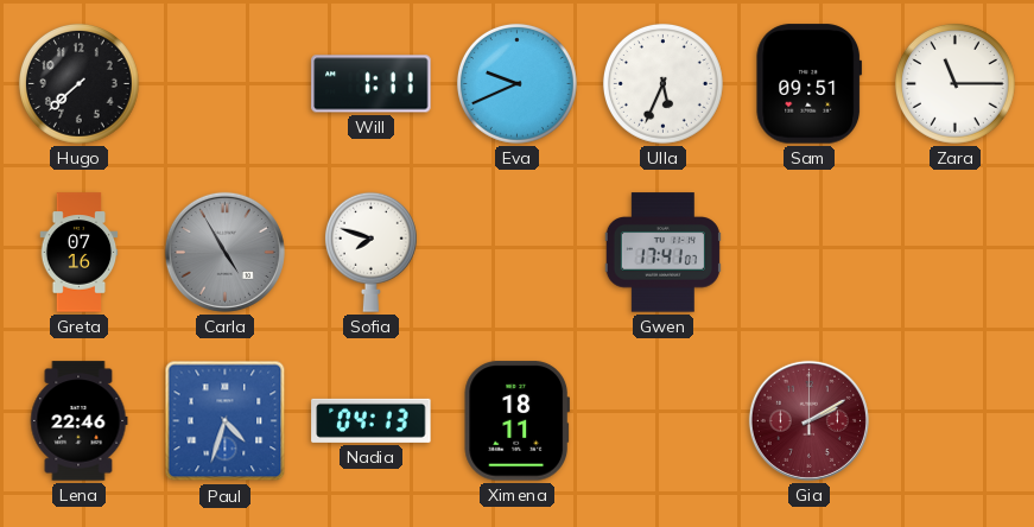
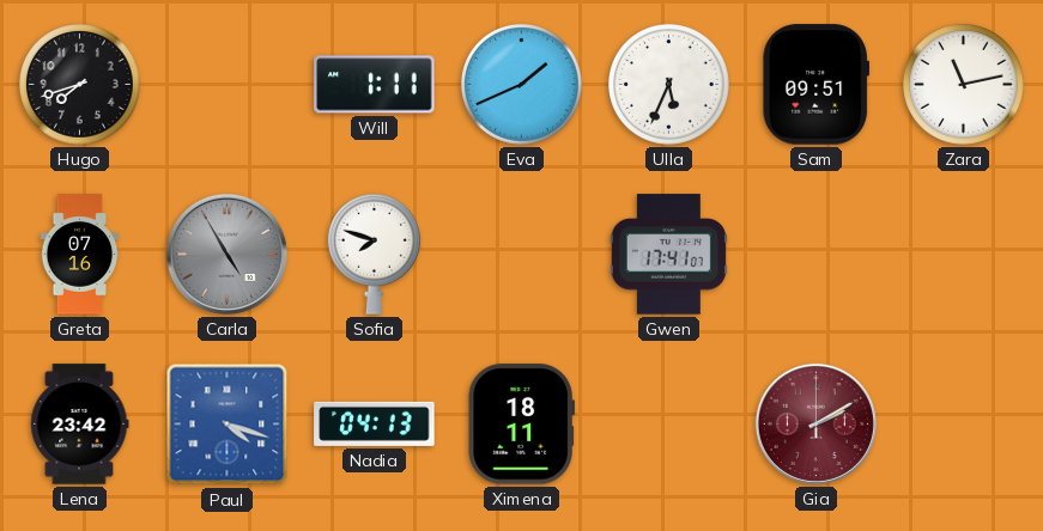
Hugo: 7:38 -> 7:42
Eva: 9:41 -> 1:41
Zara: 11:15 -> 11:13
Lena: 22:46 -> 23:42
Paul: 4:33 -> 4:18
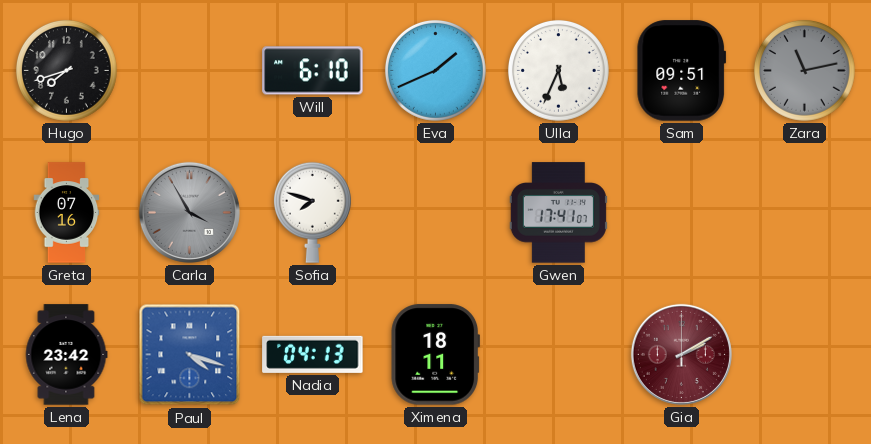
Will: 1:11 -> 6:10
Zara dial: white -> grey
Carla: 4:55 -> 3:55
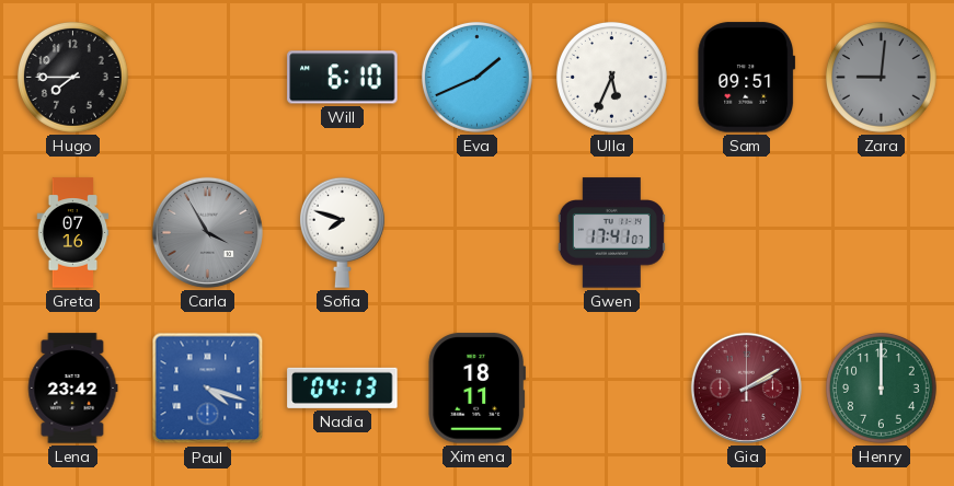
Hugo: 7:42 -> 7:45
Zara: 11:13 -> 9:01
Henry: none -> 12:00
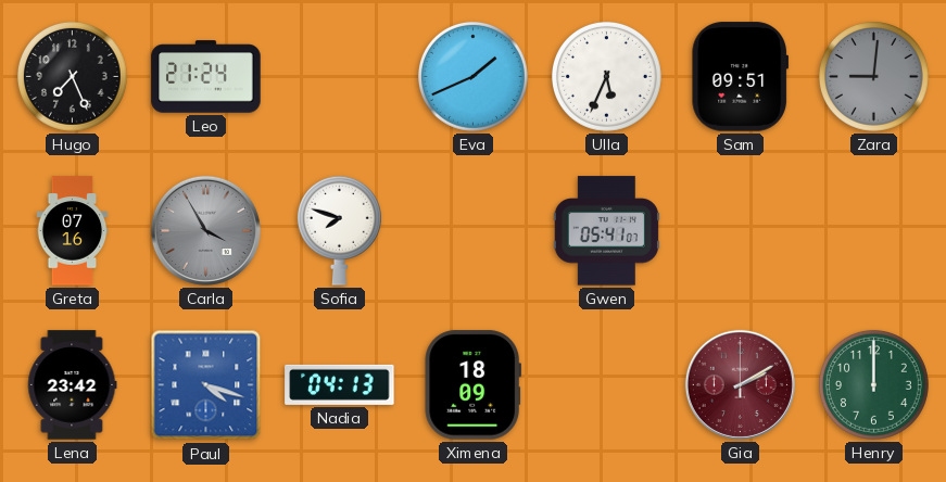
Hugo: 7:45 -> 7:26
Leo: none -> 21:24
Will: 6:10 -> none
Gwen: 17:41 -> 05:41
Ximena: 18:11 -> 18:09
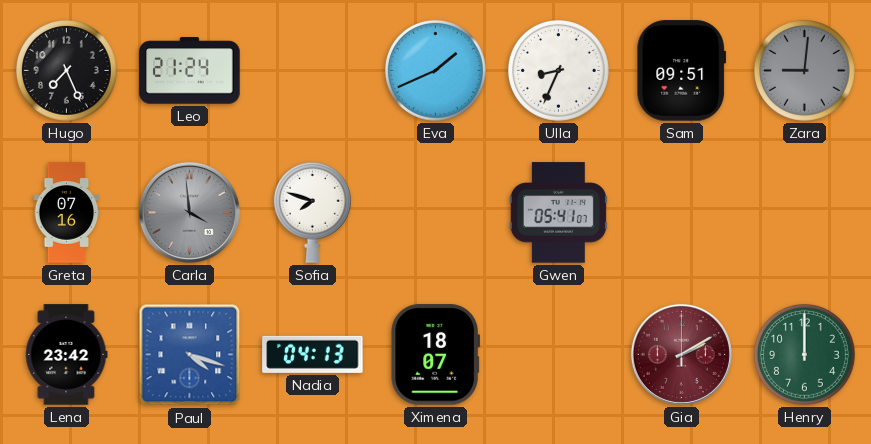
Ulla: 5:34 -> 8:34
Carla: 3:55 -> 3:59
Ximena: 18:09 -> 18:07
